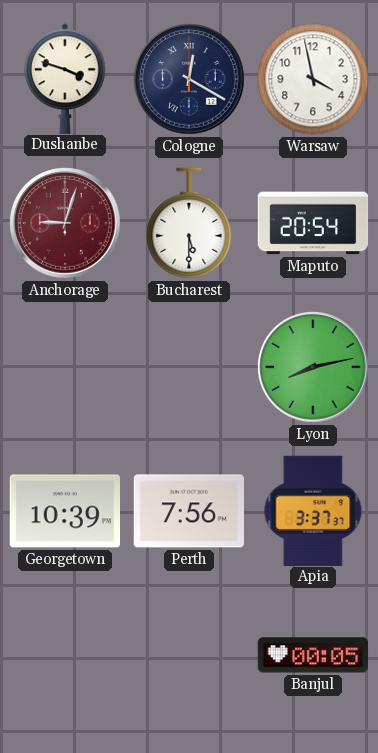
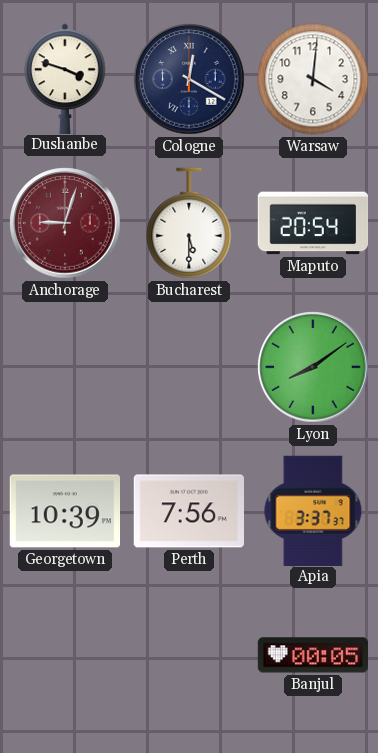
Warsaw: 3:58 -> 4:01
Lyon: 8:13 -> 8:09
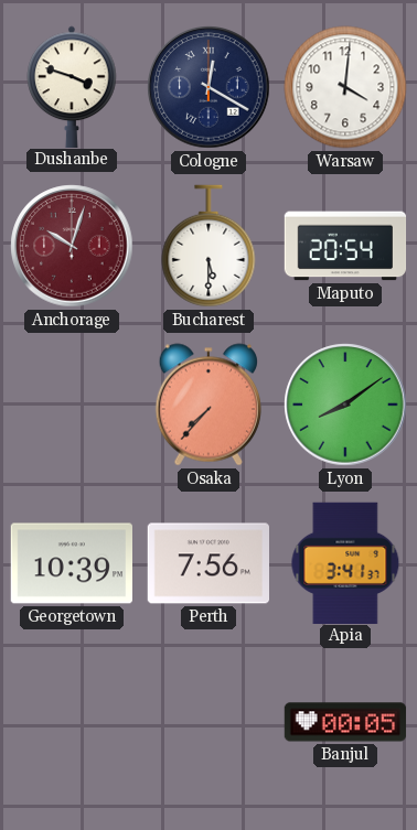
Anchorage: 9:03 -> 10:03
Osaka: none -> 7:37
Apia: 3:37 -> 3:41
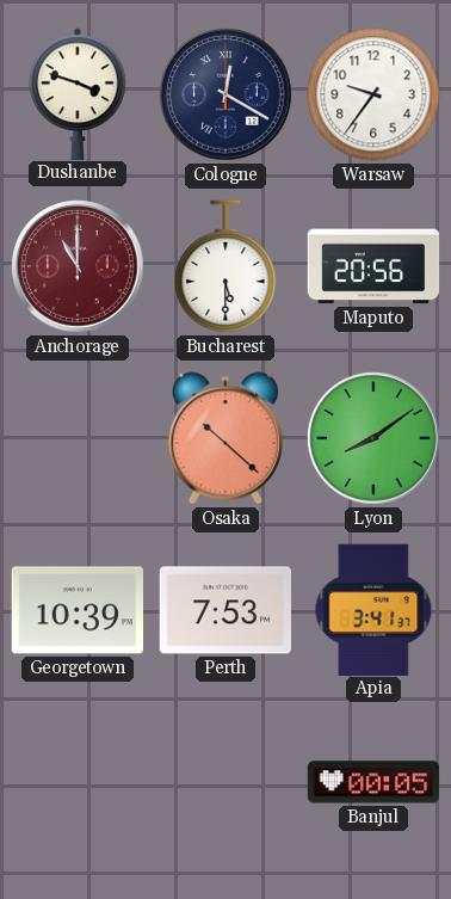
Warsaw: 4:01 -> 9:36
Anchorage: 10:03 -> 11:00
Maputo: 20:54 -> 20:56
Osaka: 7:37 -> 10:22
Perth: 7:56 -> 7:53
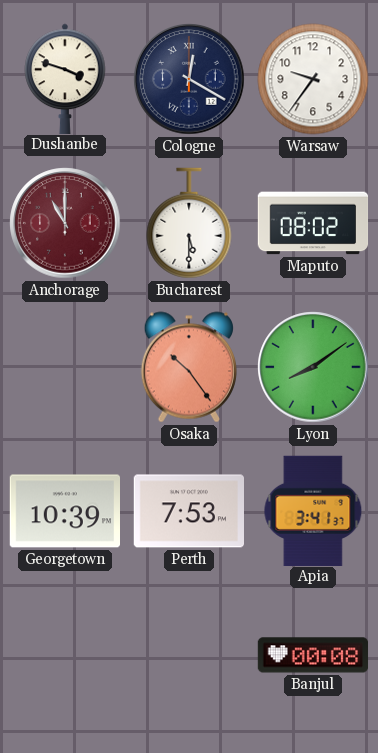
Maputo: 20:56 -> 08:02
Osaka: 10:22 -> 10:24
Banjul: 00:05 -> 00:08
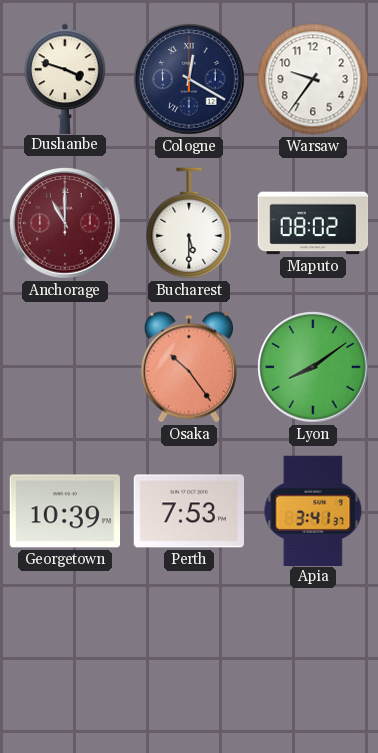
Banjul: 00:08 -> none
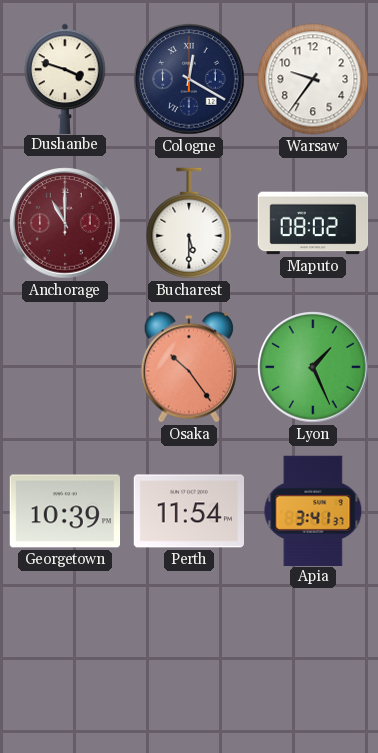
Lyon: 8:09 -> 1:26
Perth: 7:53 -> 11:54
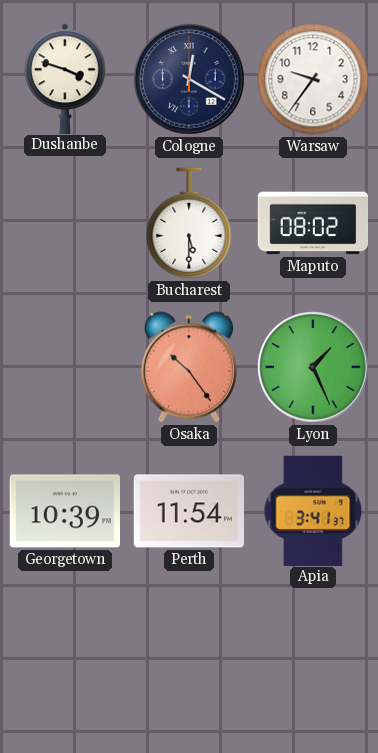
Anchorage: 11:00 -> none
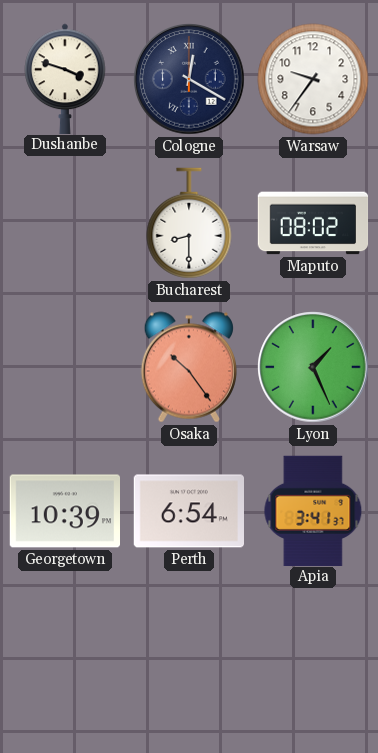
Bucharest: 5:30 -> 8:30
Perth: 11:54 -> 6:54
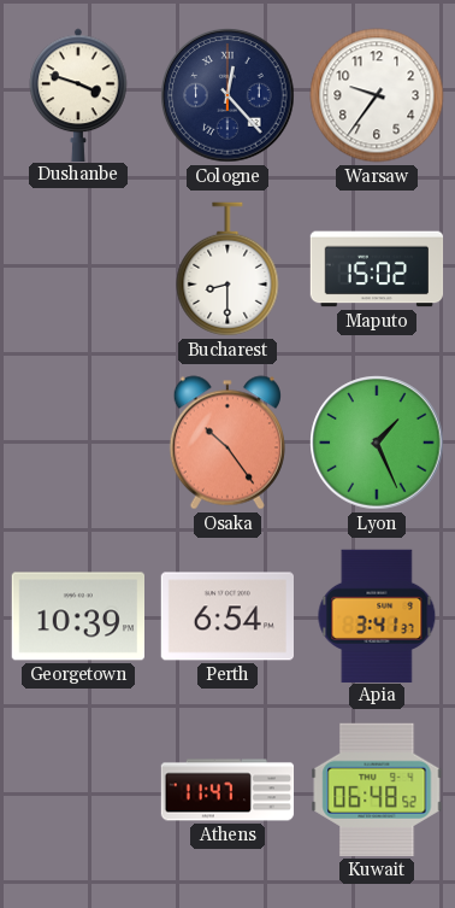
Cologne: 12:20 -> 12:23
Maputo: 08:02 -> 15:02
Athens: none -> 11:47
Kuwait: none -> 06:48
